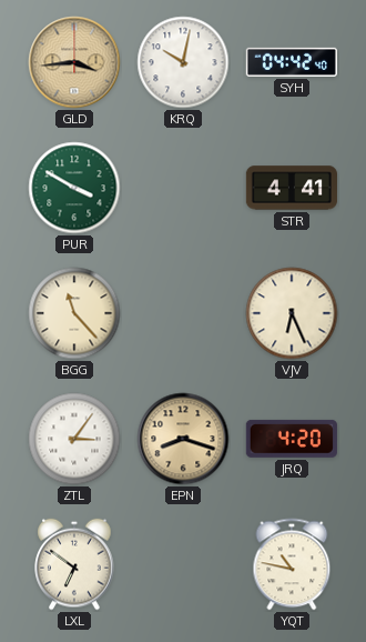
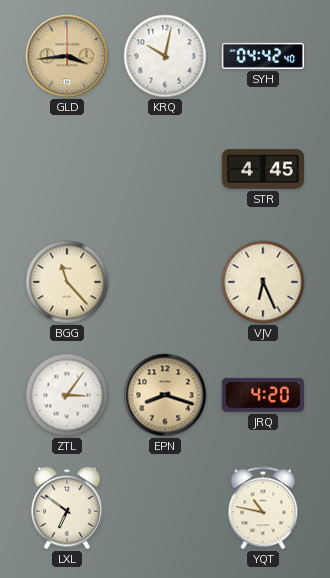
PUR: 3:50 -> none
STR: 4:41 -> 4:45
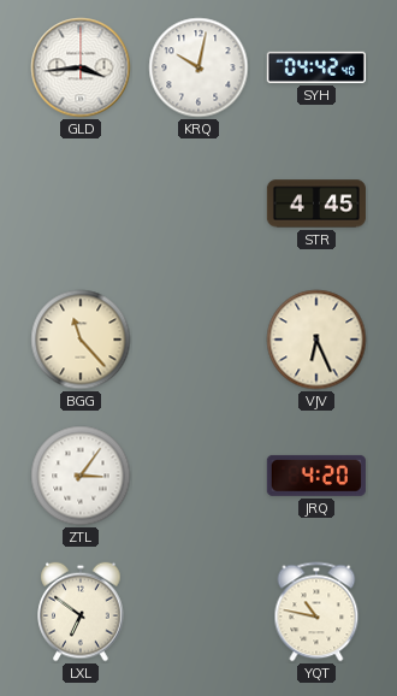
GLD dial: champagne -> white
EPN: 8:18 -> none
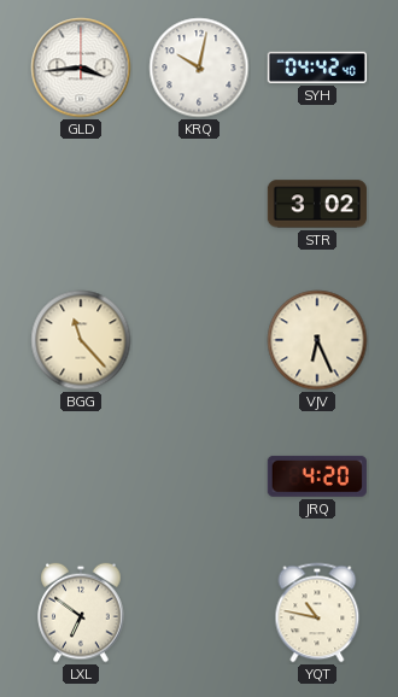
STR: 4:45 -> 3:02
ZTL: 3:06 -> none
